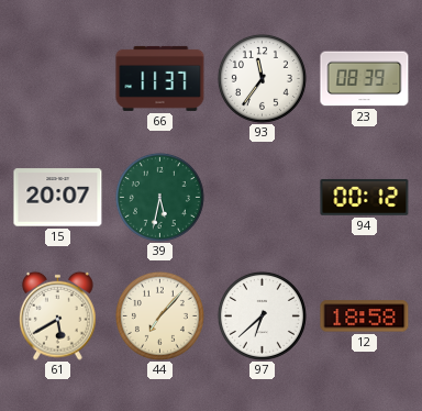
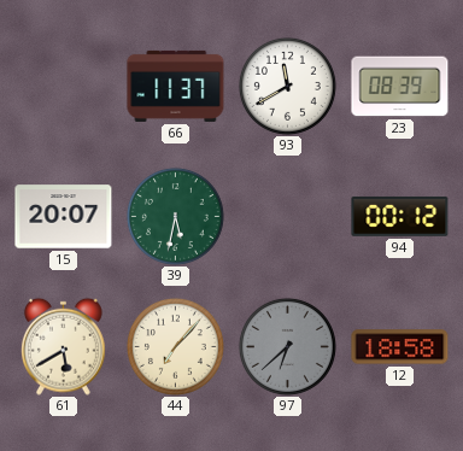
93: 11:36 -> 11:40
97 dial: white -> grey
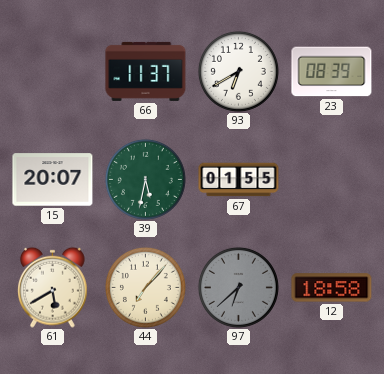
93: 11:40 -> 6:40
67: none -> 01:55
94: 00:12 -> none
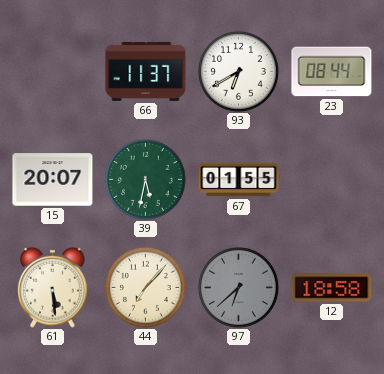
23: 08:39 -> 08:44
61: 5:40 -> 5:29
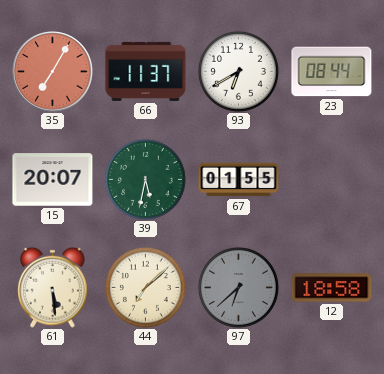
35: none -> 7:05
44: 7:07 -> 7:08
